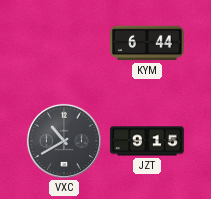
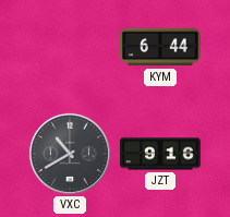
JZT: 9:15 -> 9:16
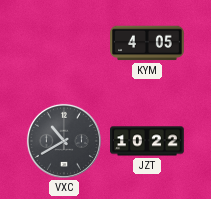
KYM: 6:44 -> 4:05
JZT: 9:16 -> 10:22
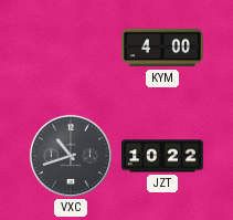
KYM: 4:05 -> 4:00
VXC: 10:40 -> 10:42
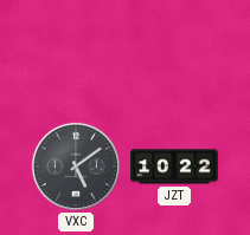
KYM: 4:00 -> none
VXC: 10:42 -> 5:09
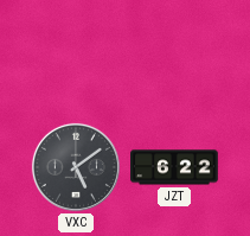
JZT: 10:22 -> 6:22
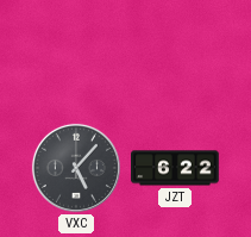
VXC: 5:09 -> 5:07
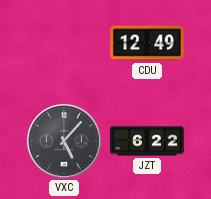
CDU: none -> 12:49
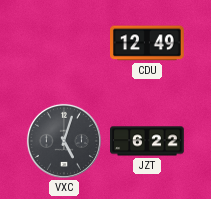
VXC: 5:07 -> 5:03
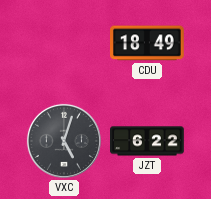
CDU: 12:49 -> 18:49
